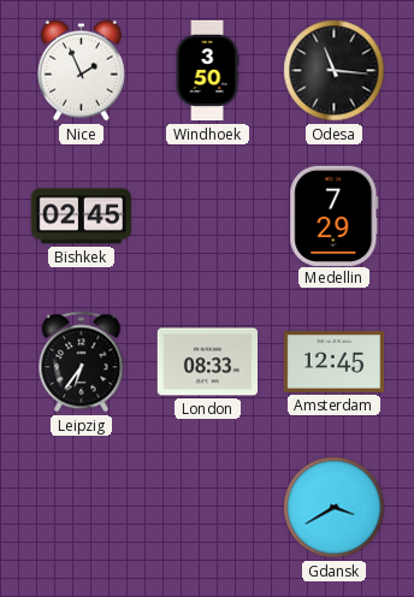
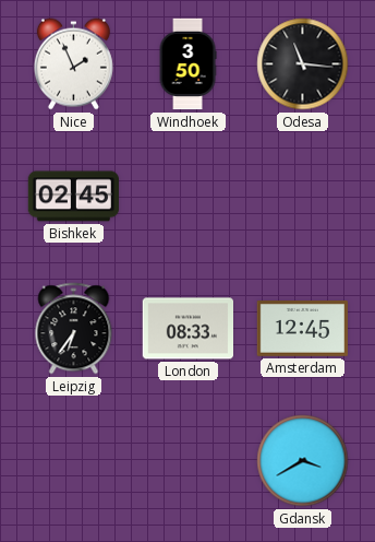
Medellin: 7:29 -> none
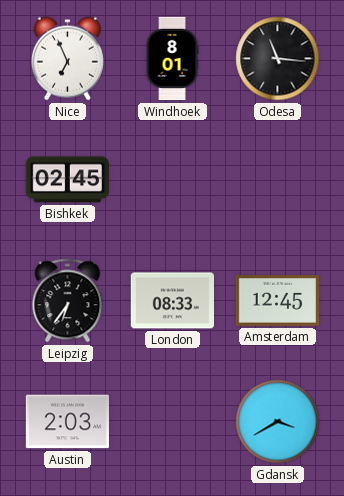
Nice: 1:56 -> 6:56
Windhoek: 3:50 -> 8:01
Austin: none -> 2:03
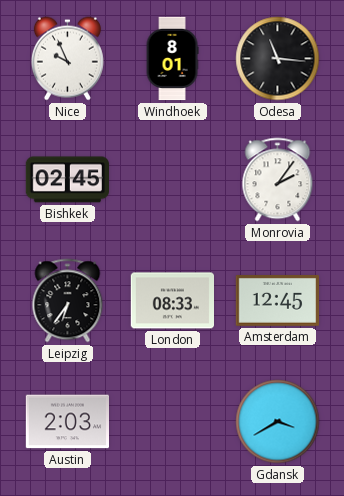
Nice: 6:56 -> 9:56
Monrovia: none -> 2:06
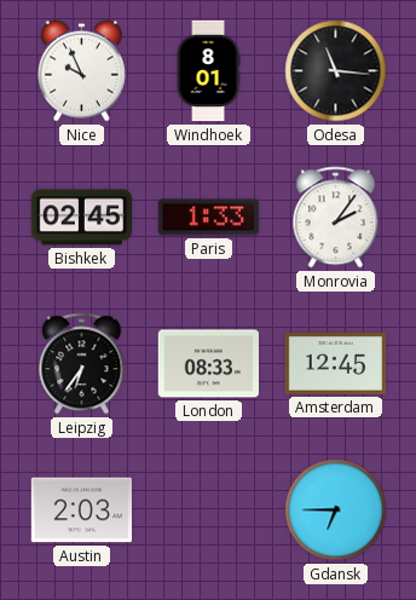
Paris: none -> 1:33
Gdansk: 3:40 -> 6:45
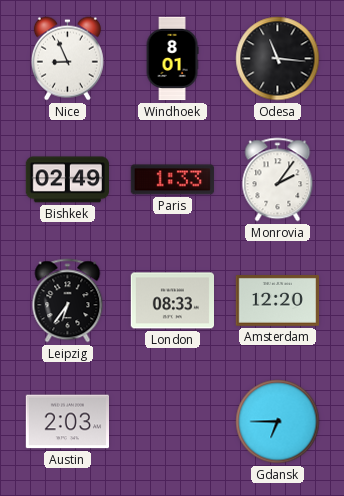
Nice: 9:56 -> 8:56
Bishkek: 02:45 -> 02:49
Amsterdam: 12:45 -> 12:20
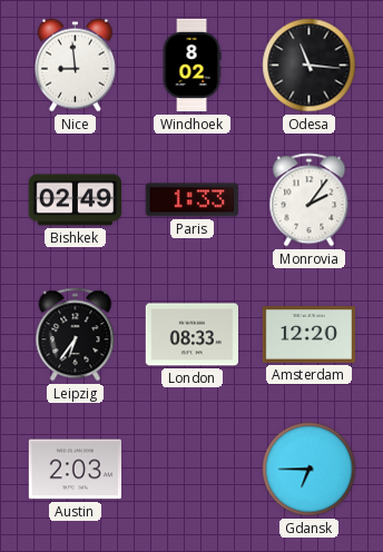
Nice: 8:56 -> 8:59
Windhoek: 8:01 -> 8:02
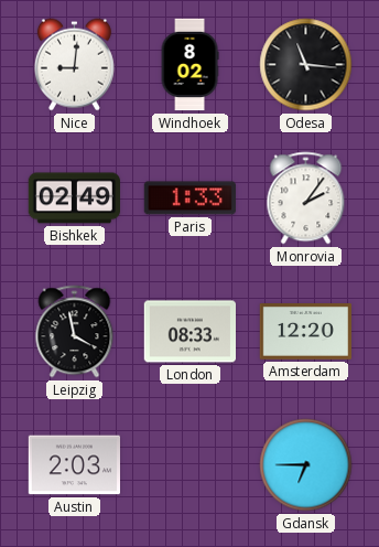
Nice: 8:59 -> 9:01
Leipzig: 6:36 -> 3:58
